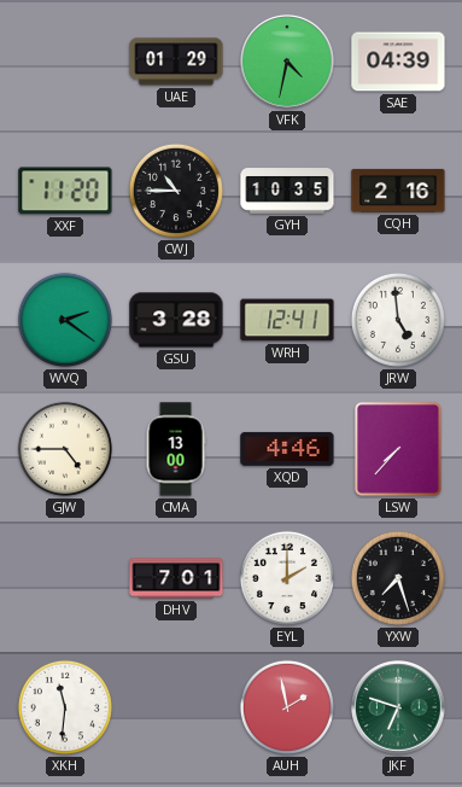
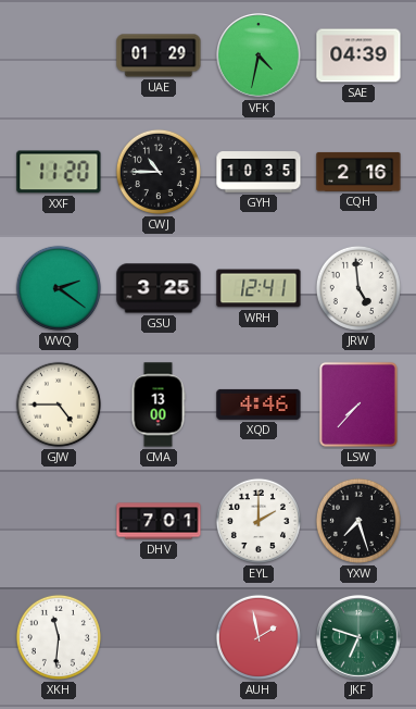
GSU: 3:28 -> 3:25
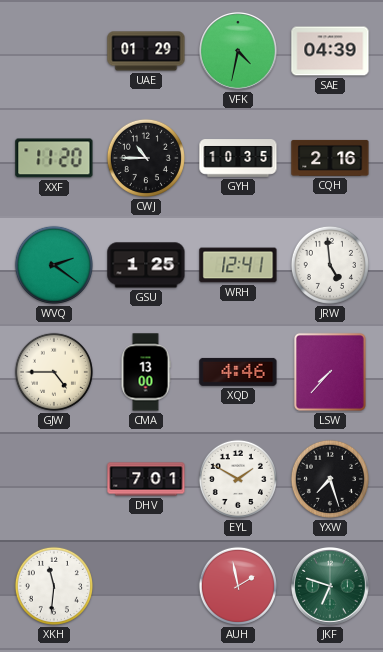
GSU: 3:25 -> 1:25
EYL: 2:00 -> 1:50
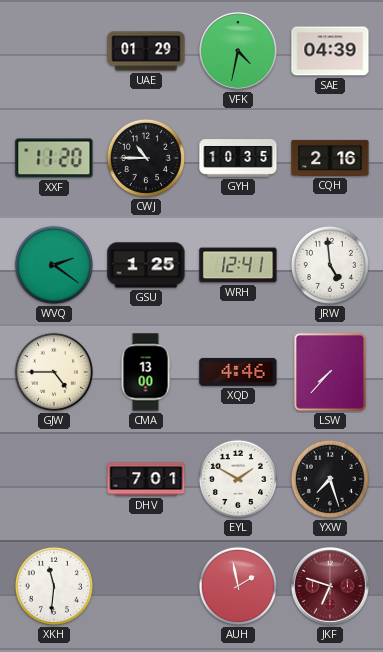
JKF dial: green -> burgundy
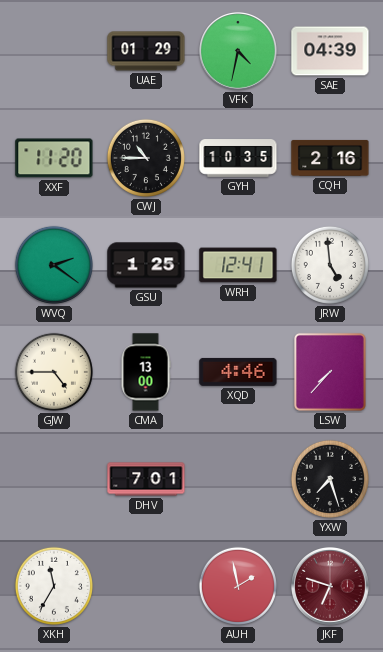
EYL: 1:50 -> none
XKH: 11:31 -> 11:35
